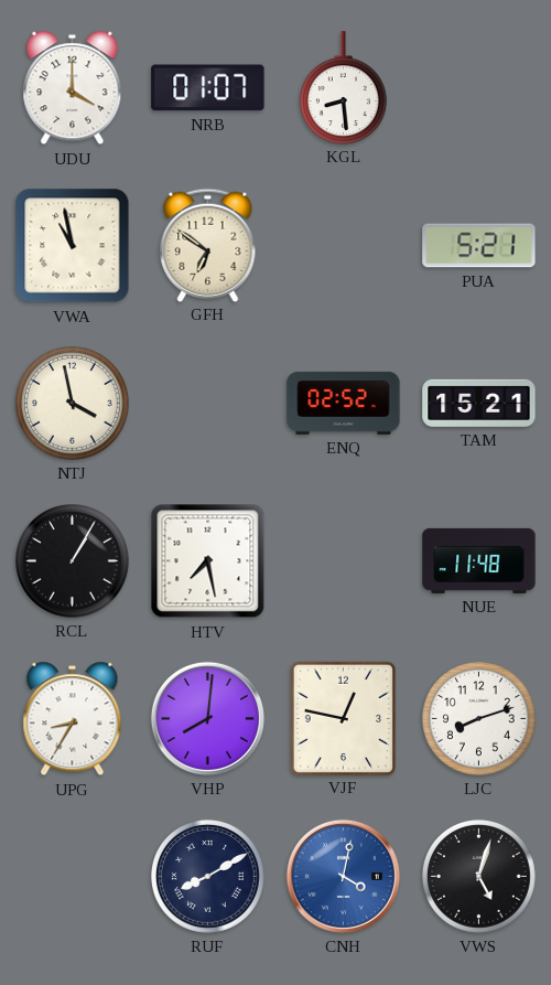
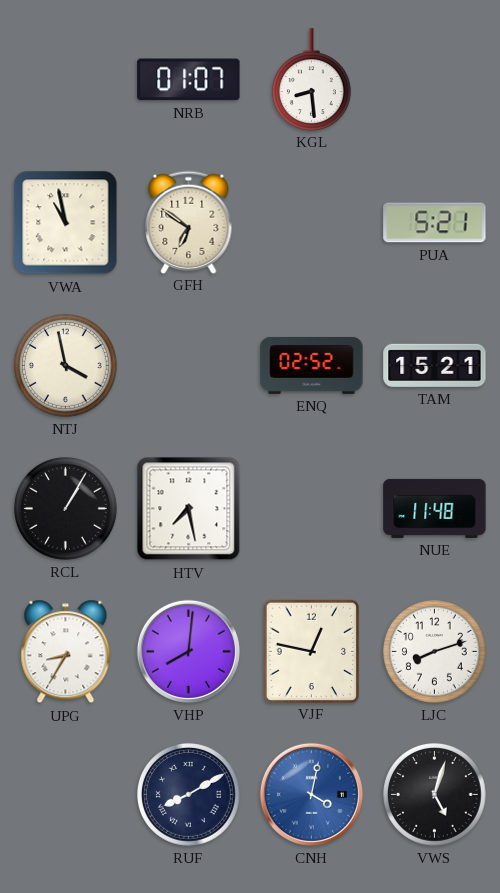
UDU: 4:00 -> none
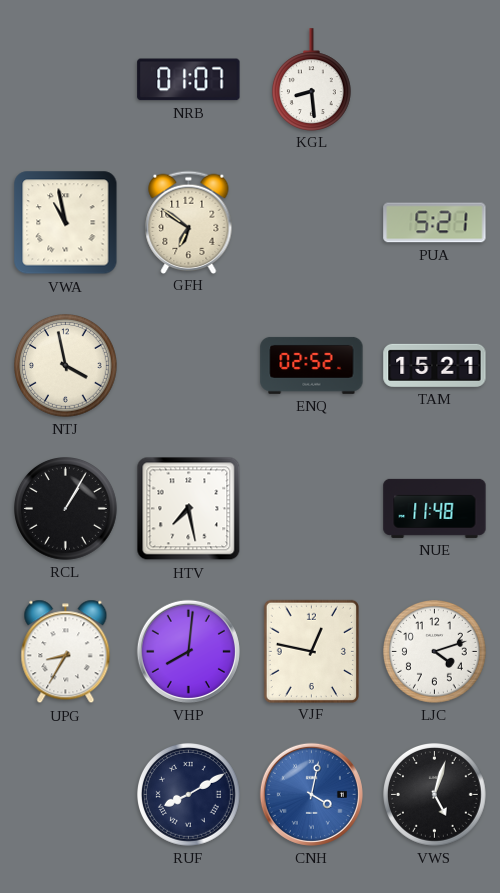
LJC: 8:12 -> 4:12
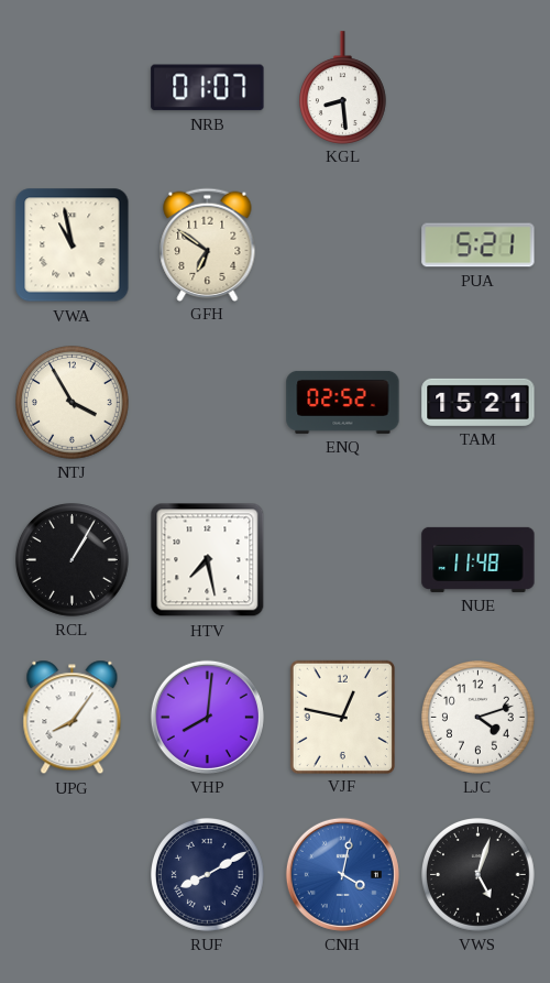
NTJ: 3:58 -> 3:55
UPG: 8:35 -> 8:06
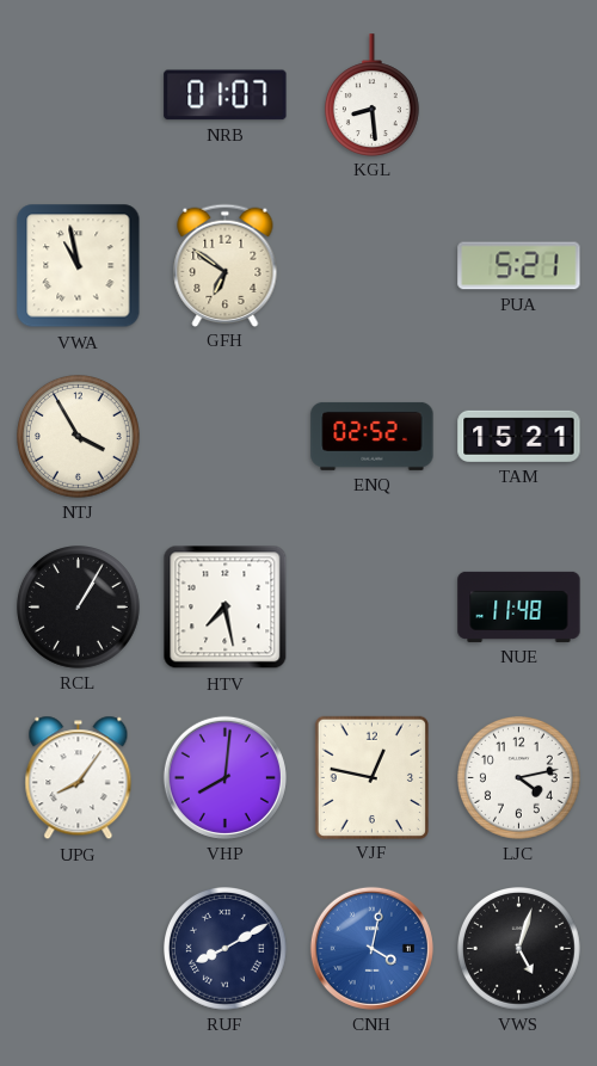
LJC: 4:12 -> 4:13
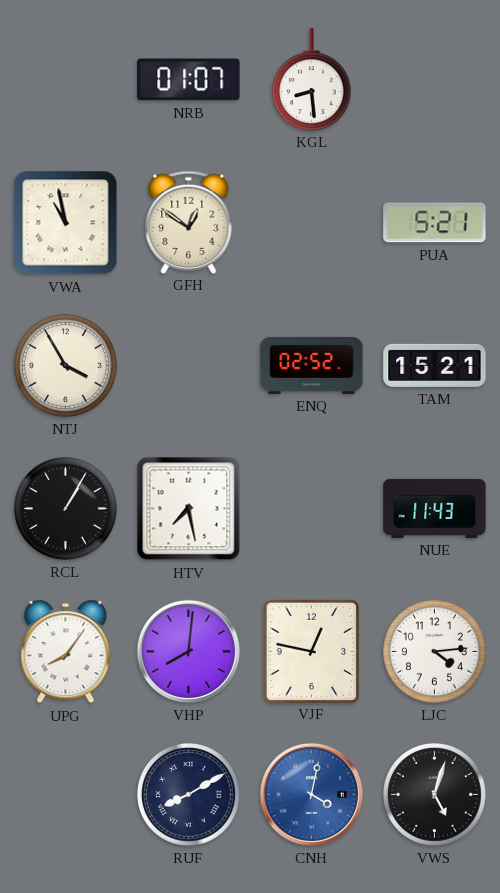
GFH: 6:51 -> 12:51
NUE: 11:48 -> 11:43
LJC: 4:13 -> 4:14
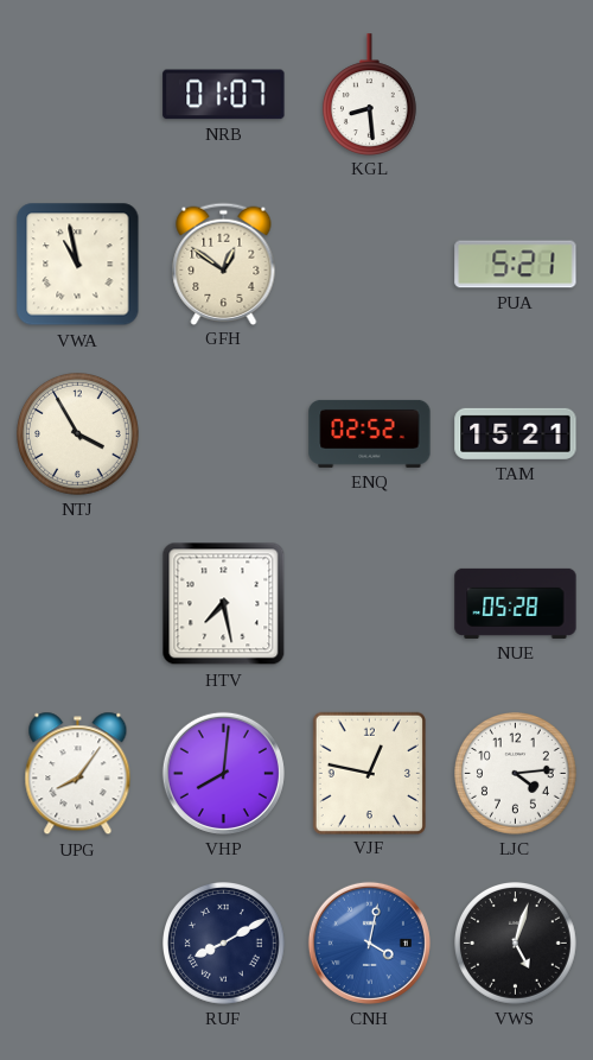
RCL: 1:05 -> none
NUE: 11:43 -> 05:28
